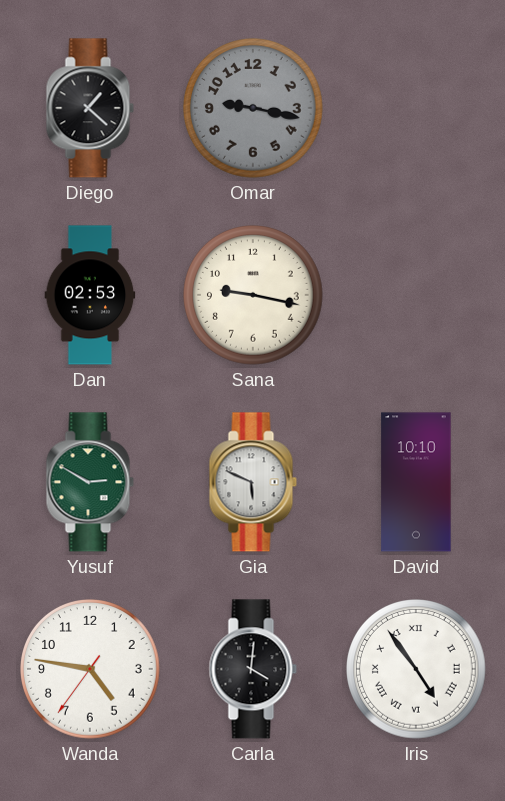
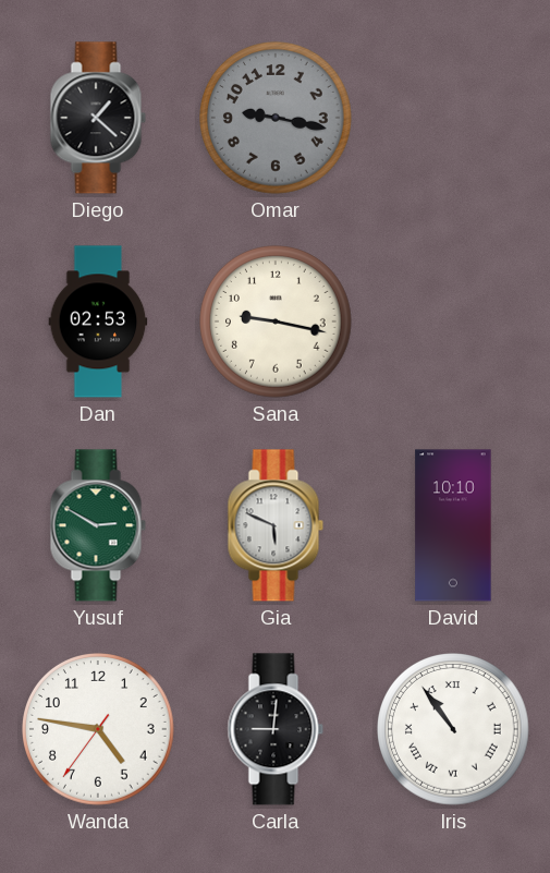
Carla: 4:01 -> 9:01
Iris: 4:54 -> 10:54
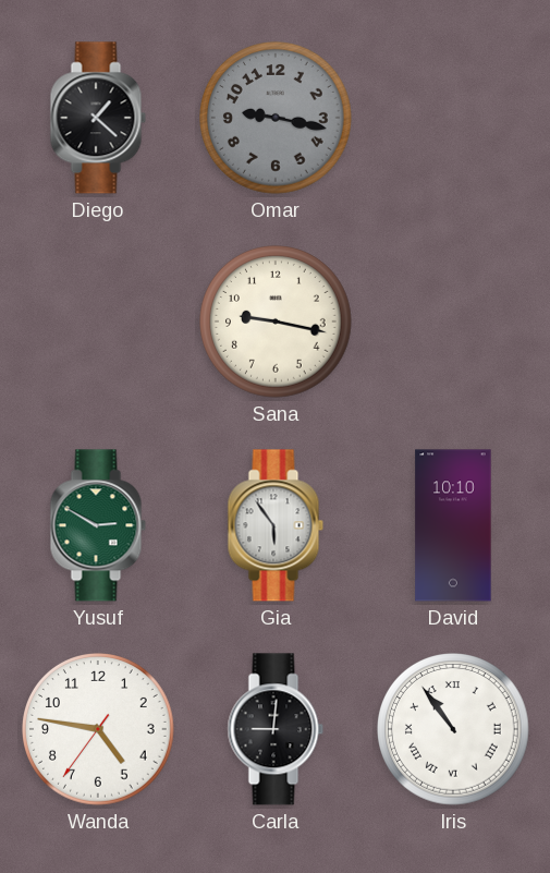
Dan: 02:53 -> none
Gia: 5:49 -> 5:54
